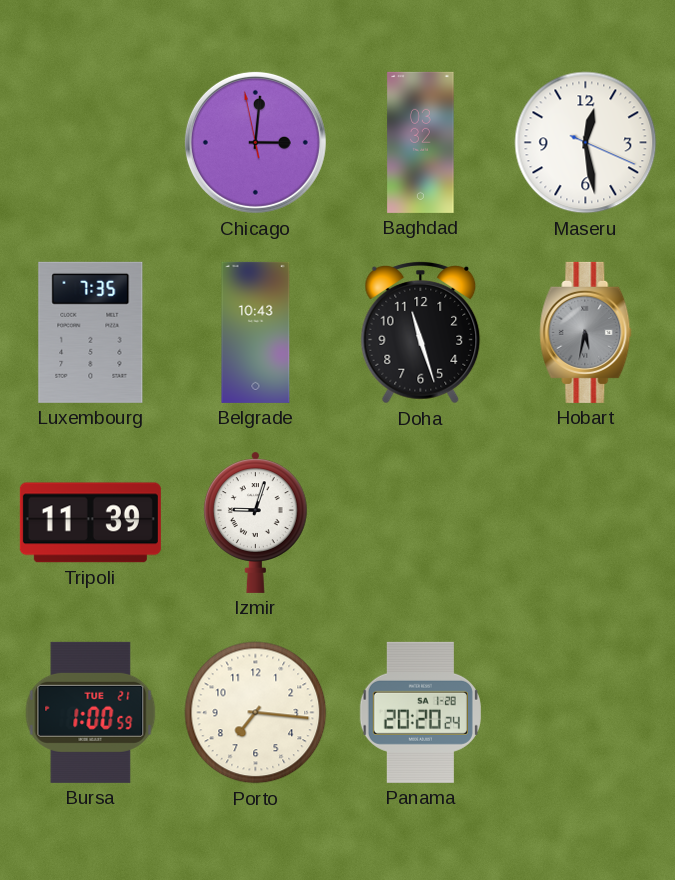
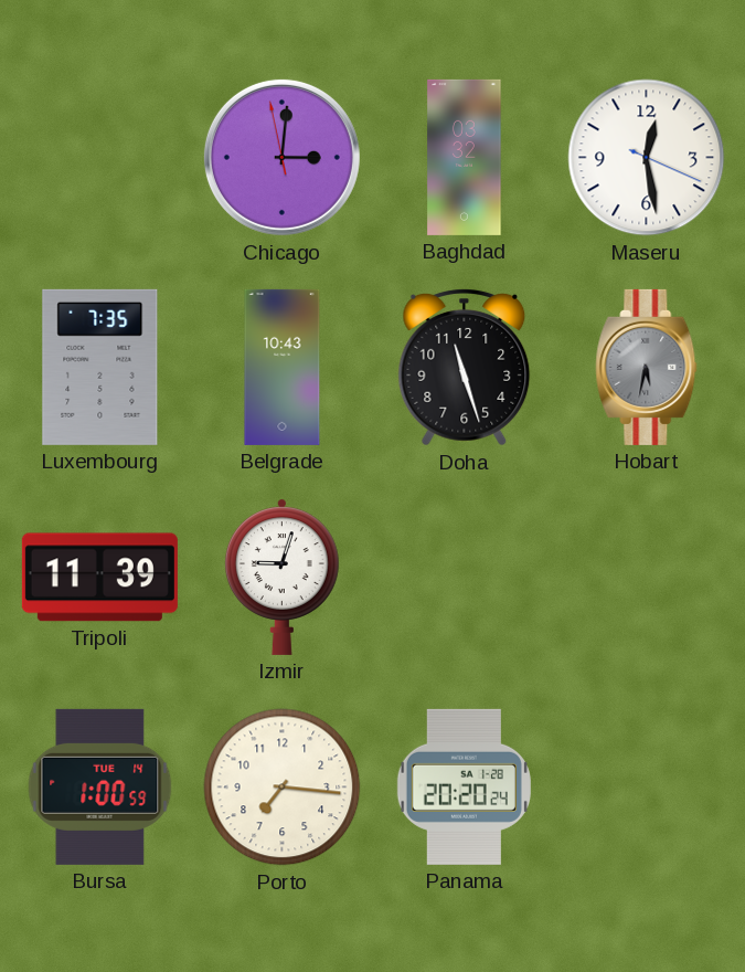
Bursa date: TUE 21 -> TUE 14
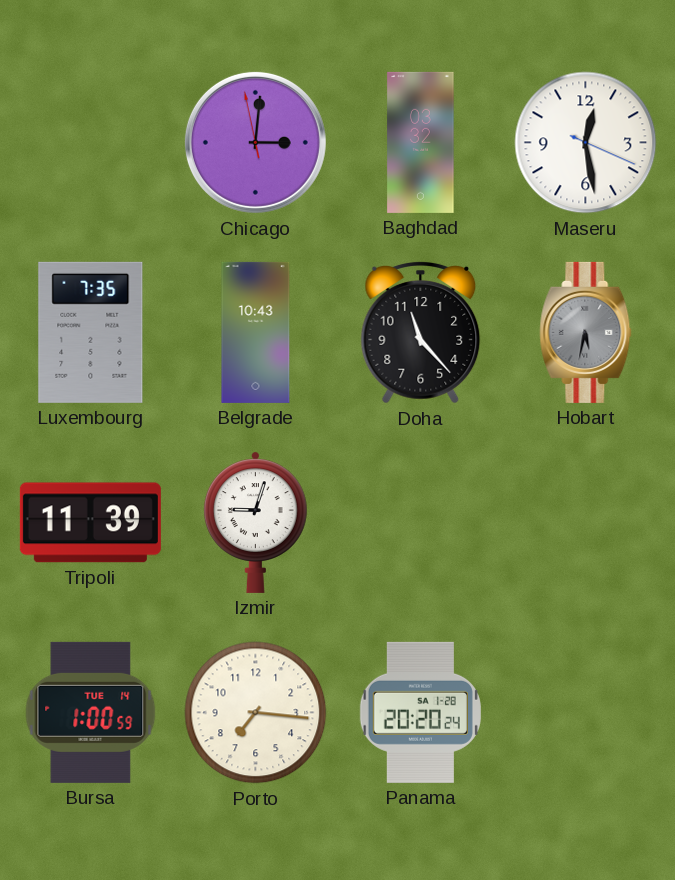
Doha: 11:27 -> 11:23
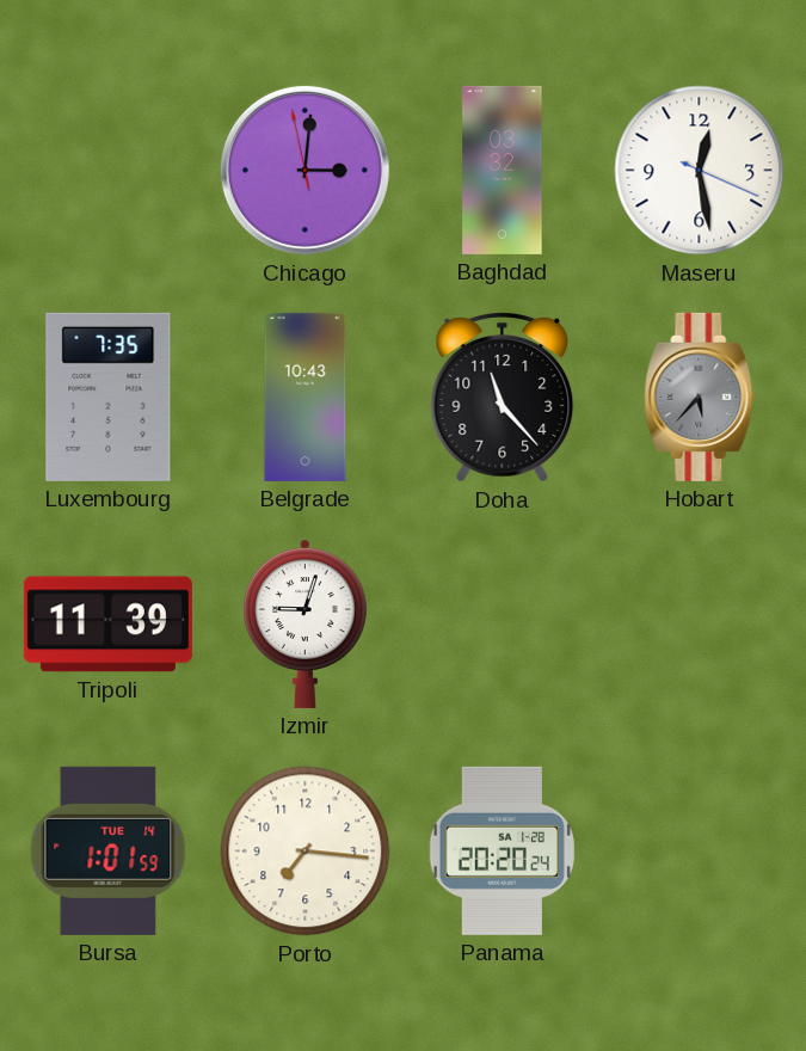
Hobart: 5:32 -> 5:37
Bursa: 1:00 -> 1:01
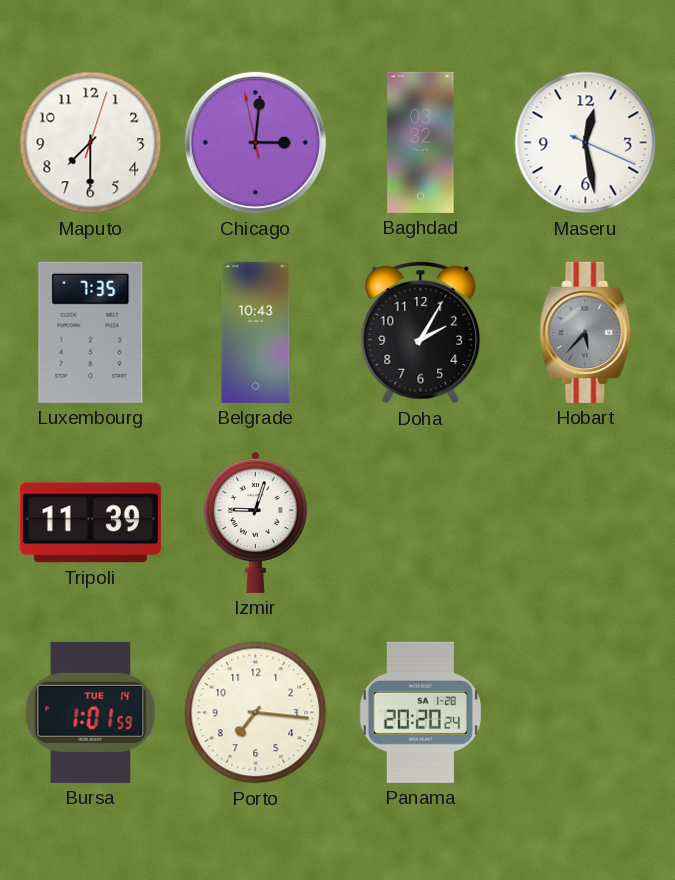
Maputo: none -> 7:30
Doha: 11:23 -> 2:05
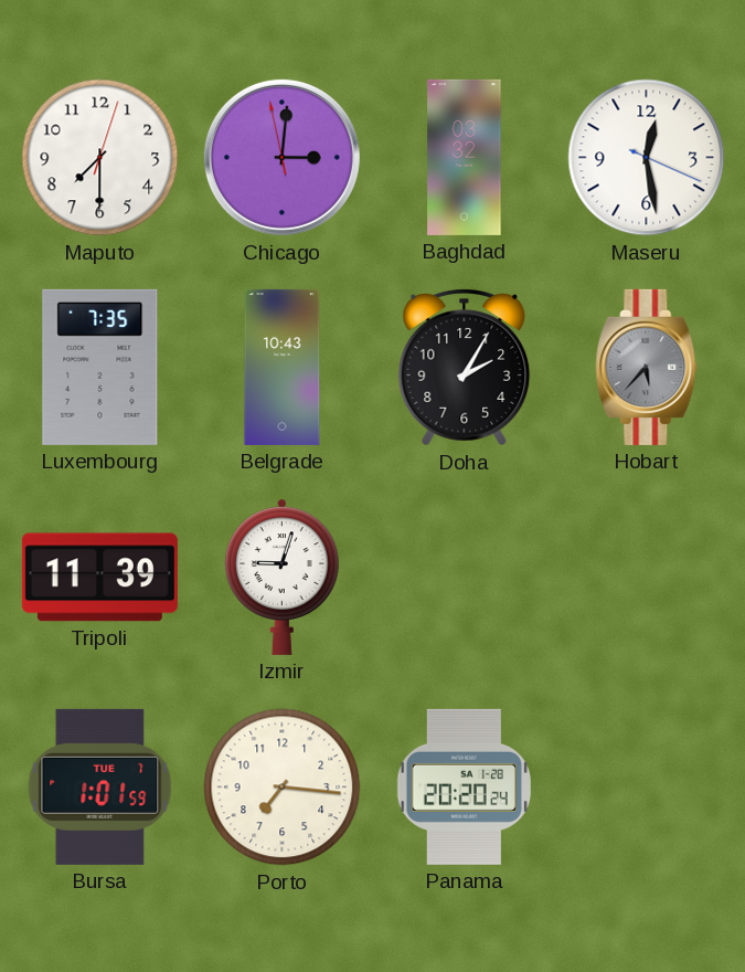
Bursa date: TUE 14 -> TUE 7
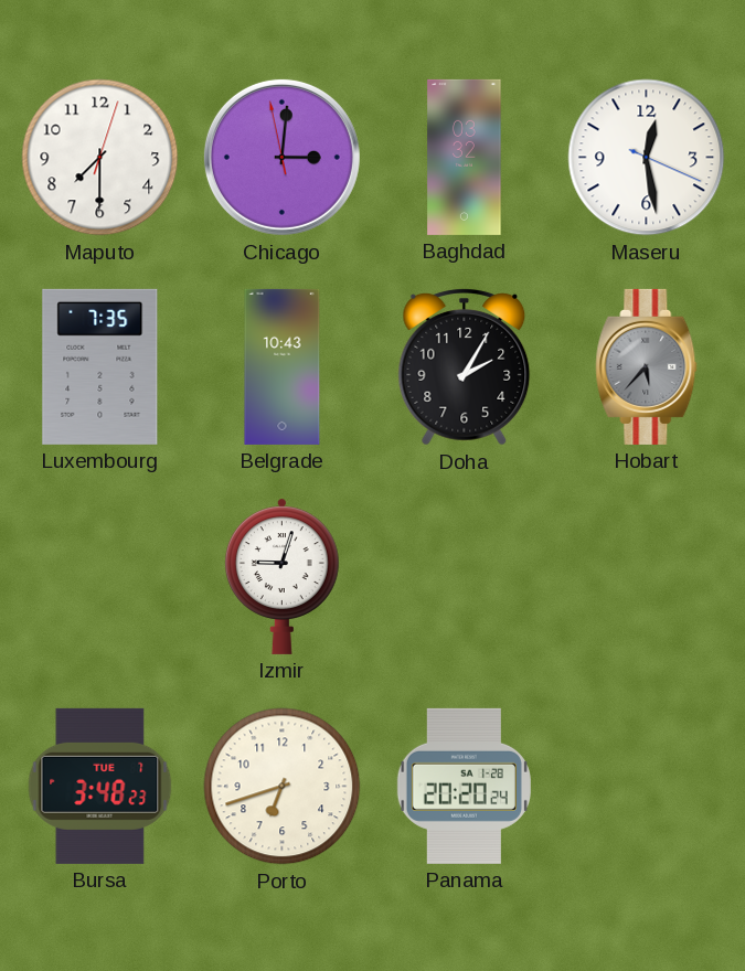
Tripoli: 11:39 -> none
Bursa: 1:01 -> 3:48
Porto: 7:16 -> 6:42
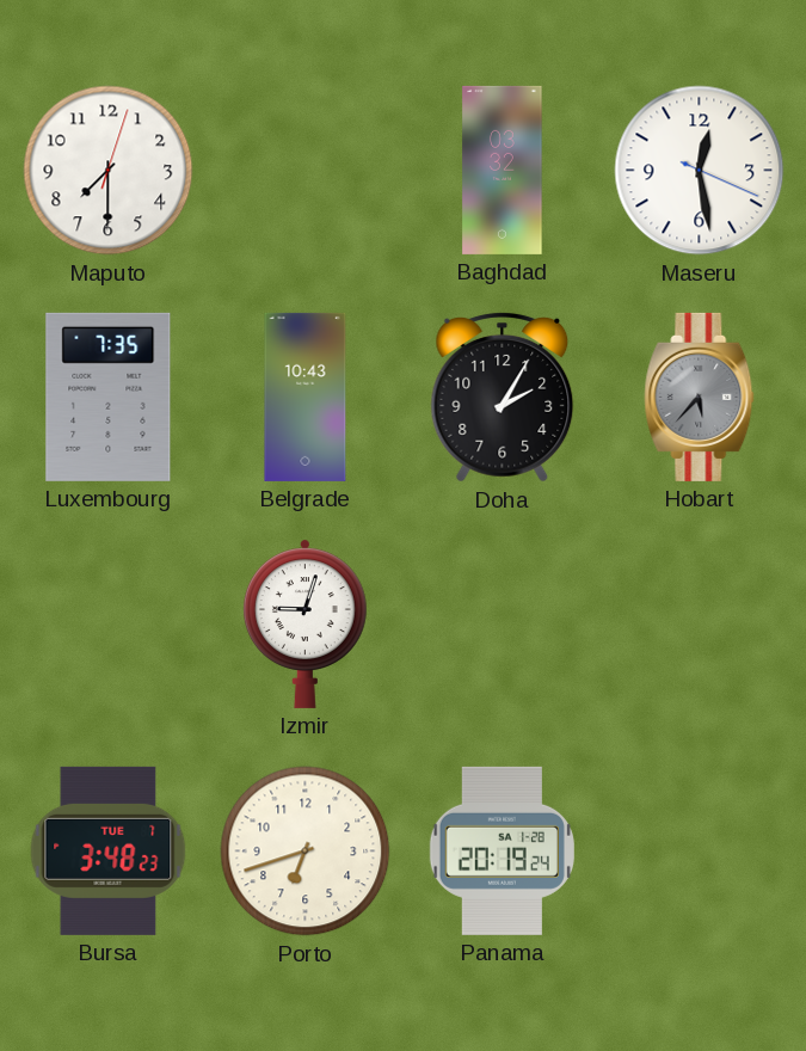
Chicago: 3:00 -> none
Panama: 20:20 -> 20:19
